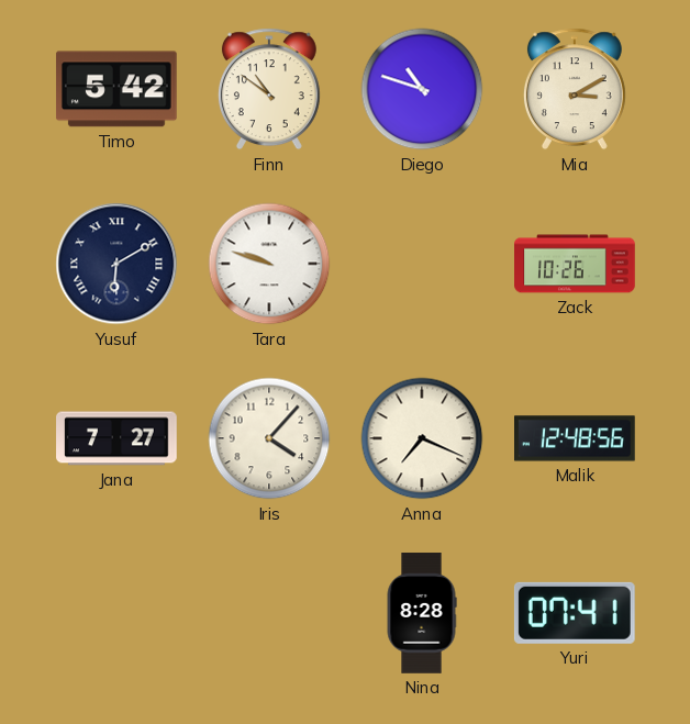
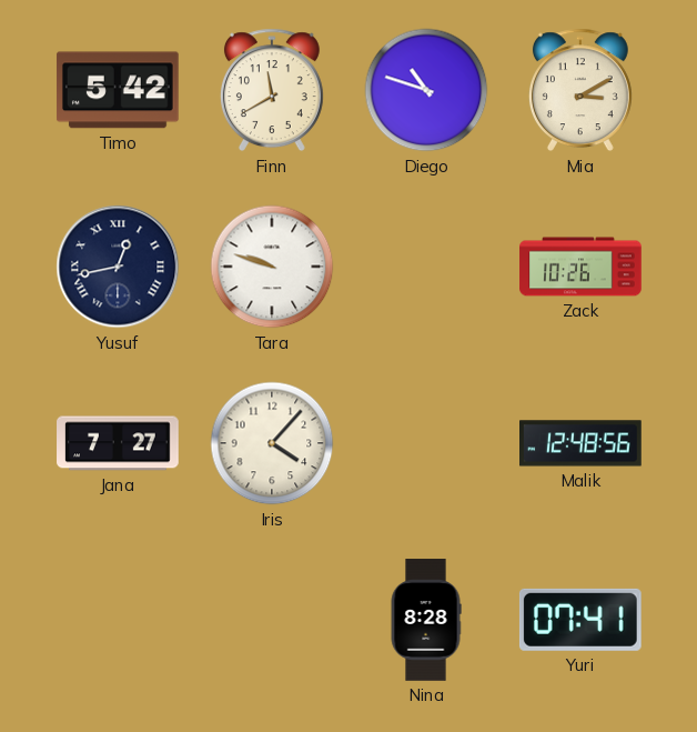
Finn: 10:51 -> 11:40
Yusuf: 6:10 -> 12:43
Anna: 7:19 -> none
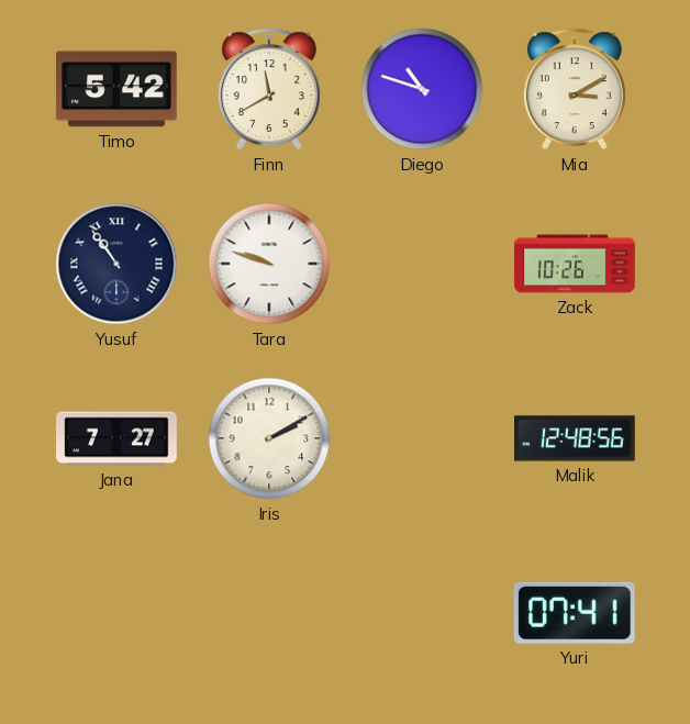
Yusuf: 12:43 -> 10:54
Iris: 4:07 -> 2:10
Nina: 8:28 -> none
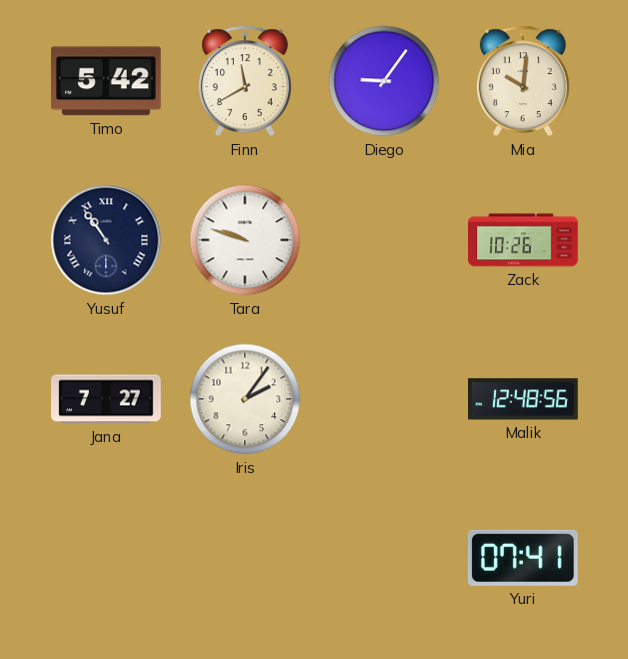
Diego: 10:48 -> 9:06
Mia: 3:10 -> 10:01
Iris: 2:10 -> 2:06
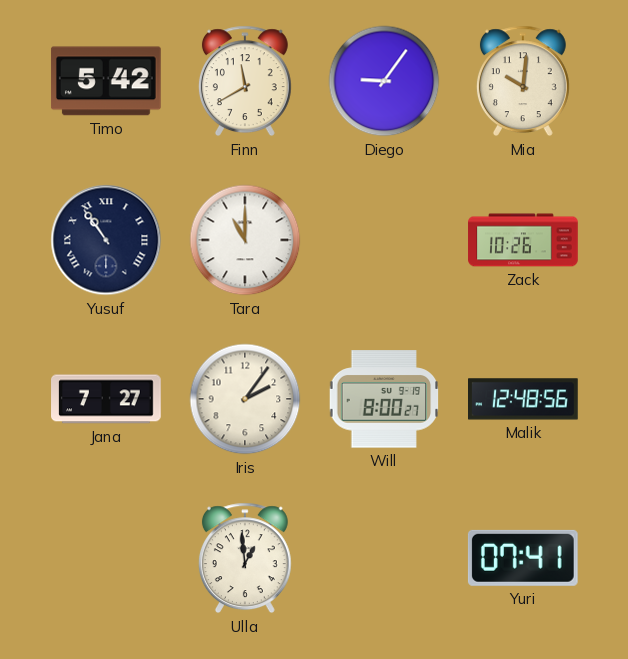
Tara: 9:48 -> 11:00
Will: none -> 8:00
Ulla: none -> 12:59
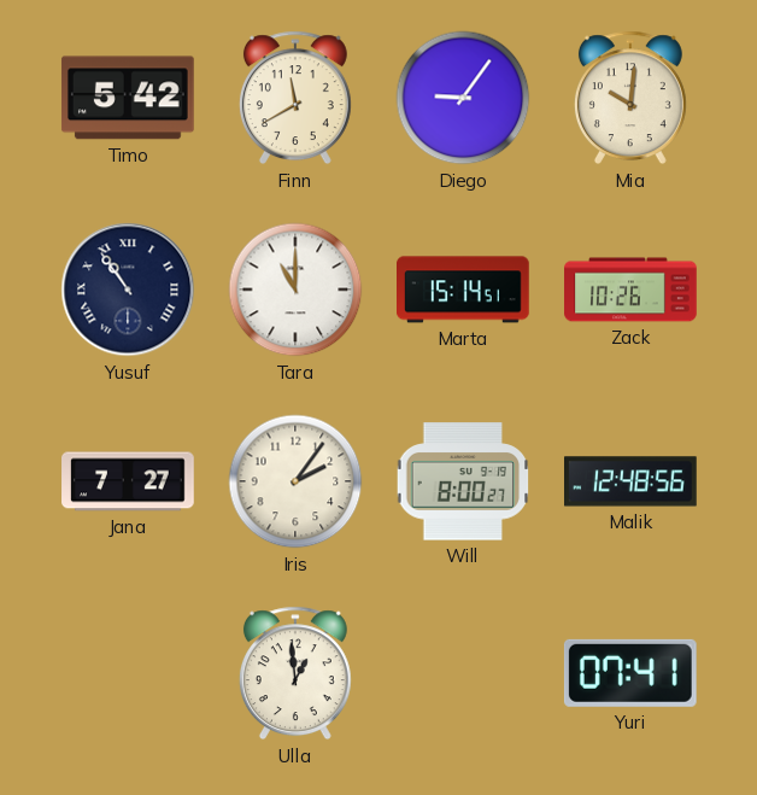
Marta: none -> 15:14
